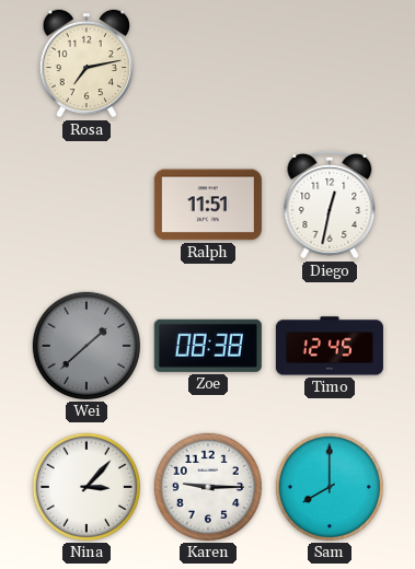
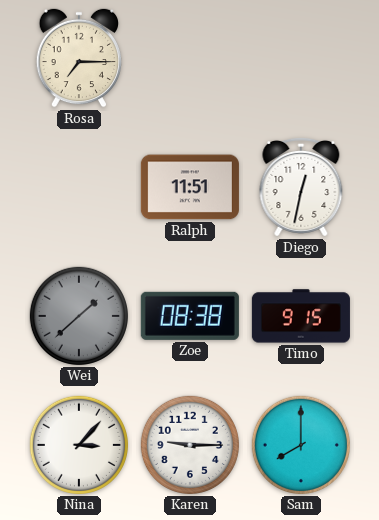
Rosa: 7:13 -> 7:15
Timo: 12:45 -> 9:15
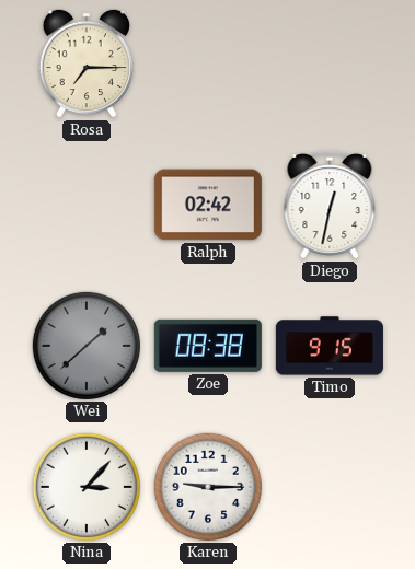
Ralph: 11:51 -> 02:42
Sam: 8:00 -> none
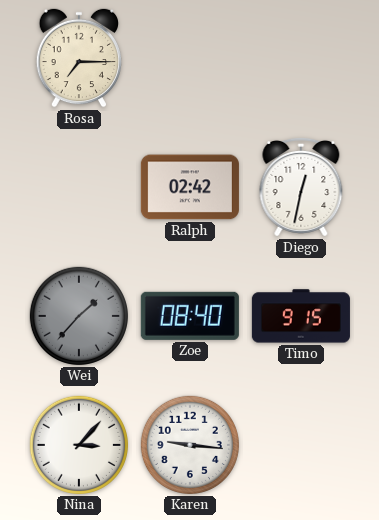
Wei: 1:38 -> 1:37
Zoe: 08:38 -> 08:40
Karen: 9:15 -> 9:16
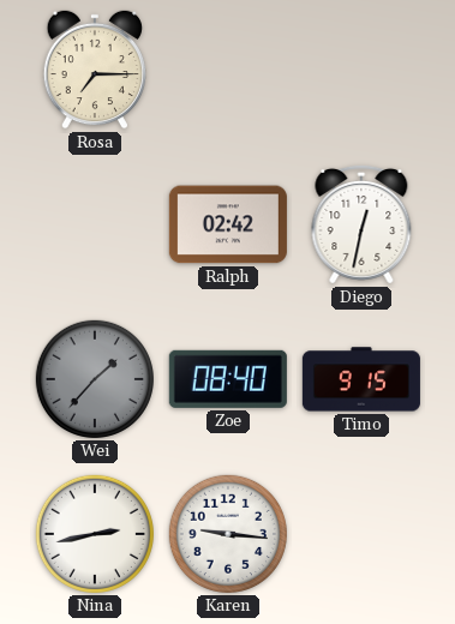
Nina: 3:07 -> 2:43
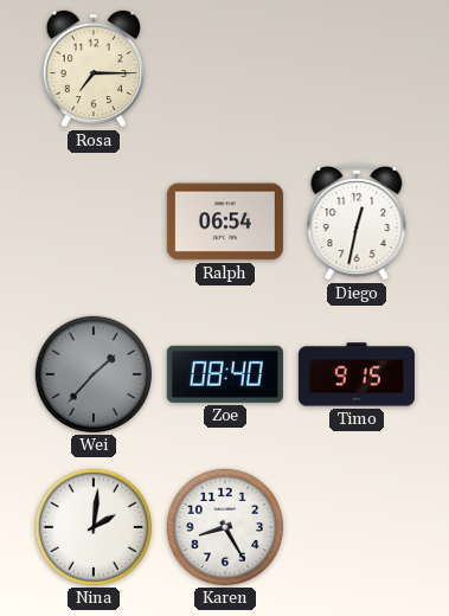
Ralph: 02:42 -> 06:54
Nina: 2:43 -> 2:01
Karen: 9:16 -> 8:25
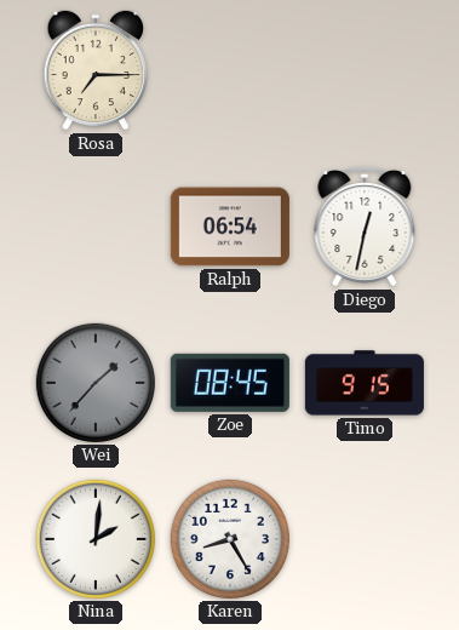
Zoe: 08:40 -> 08:45
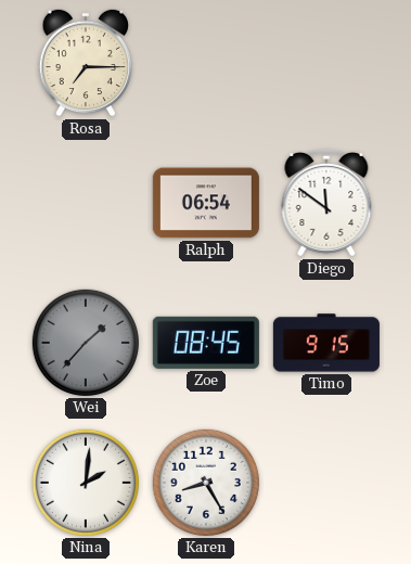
Diego: 12:32 -> 11:51
